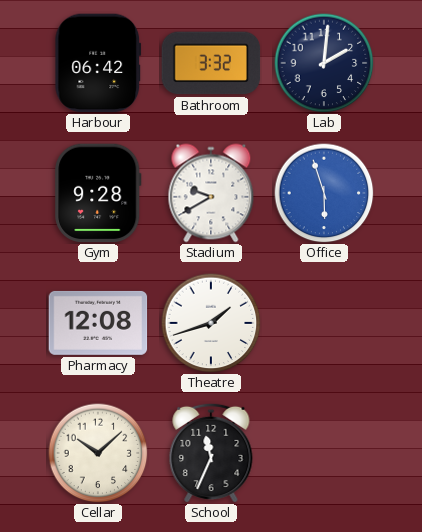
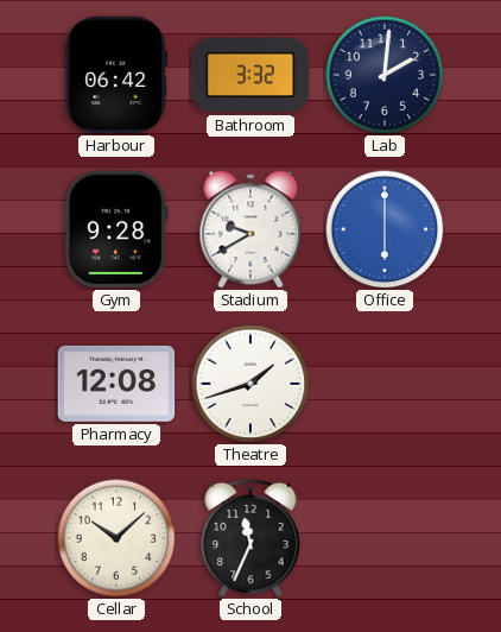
Office: 5:57 -> 6:00
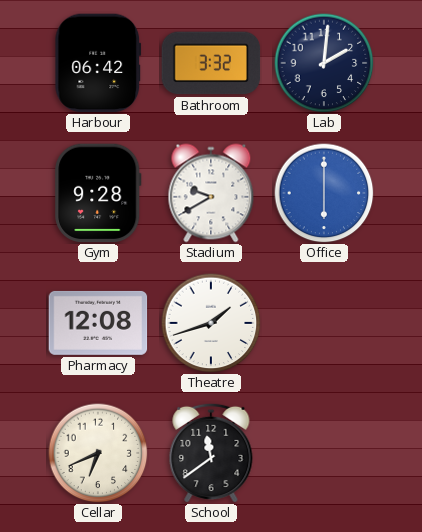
Cellar: 10:08 -> 6:41
School: 11:34 -> 11:39
